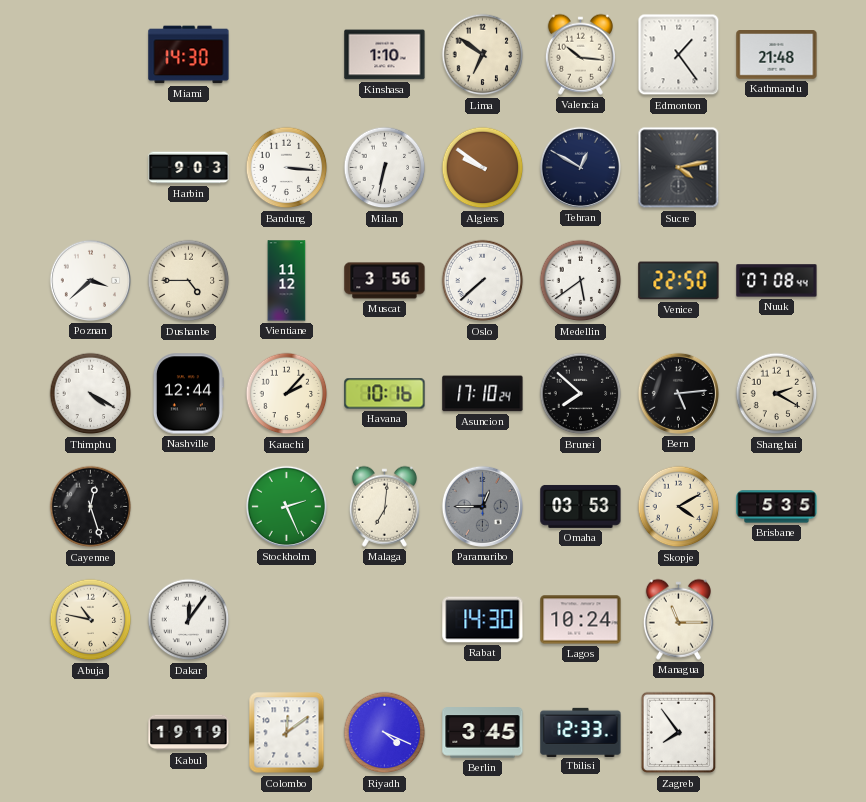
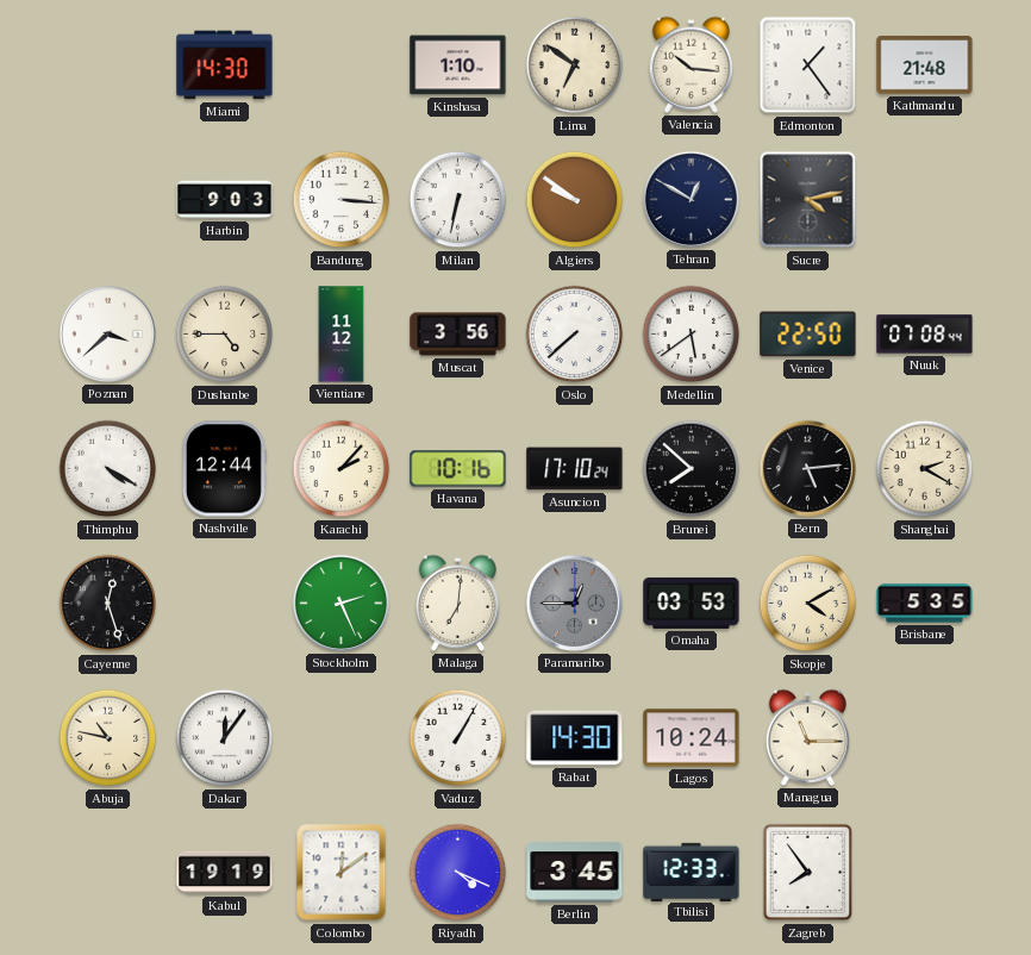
Vaduz: none -> 1:05
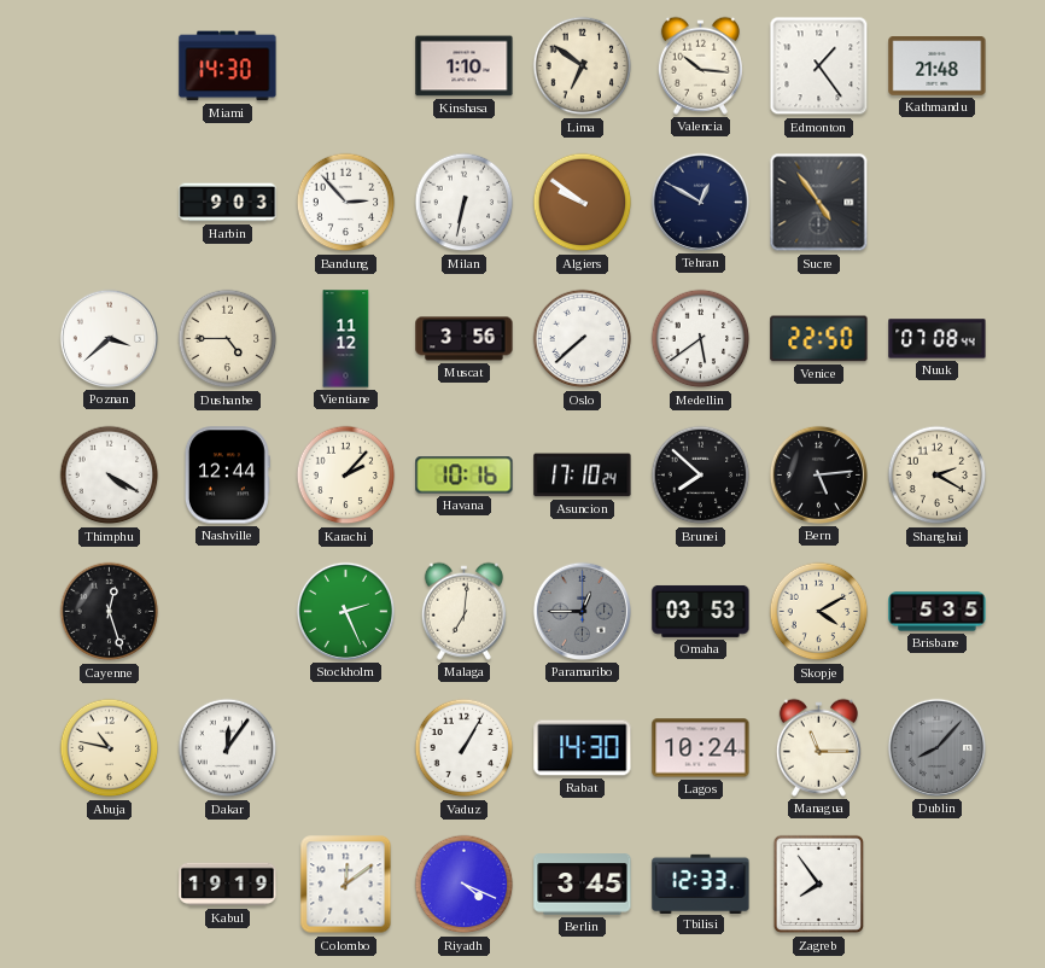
Bandung: 3:16 -> 2:53
Sucre: 4:13 -> 4:54
Dublin: none -> 8:07
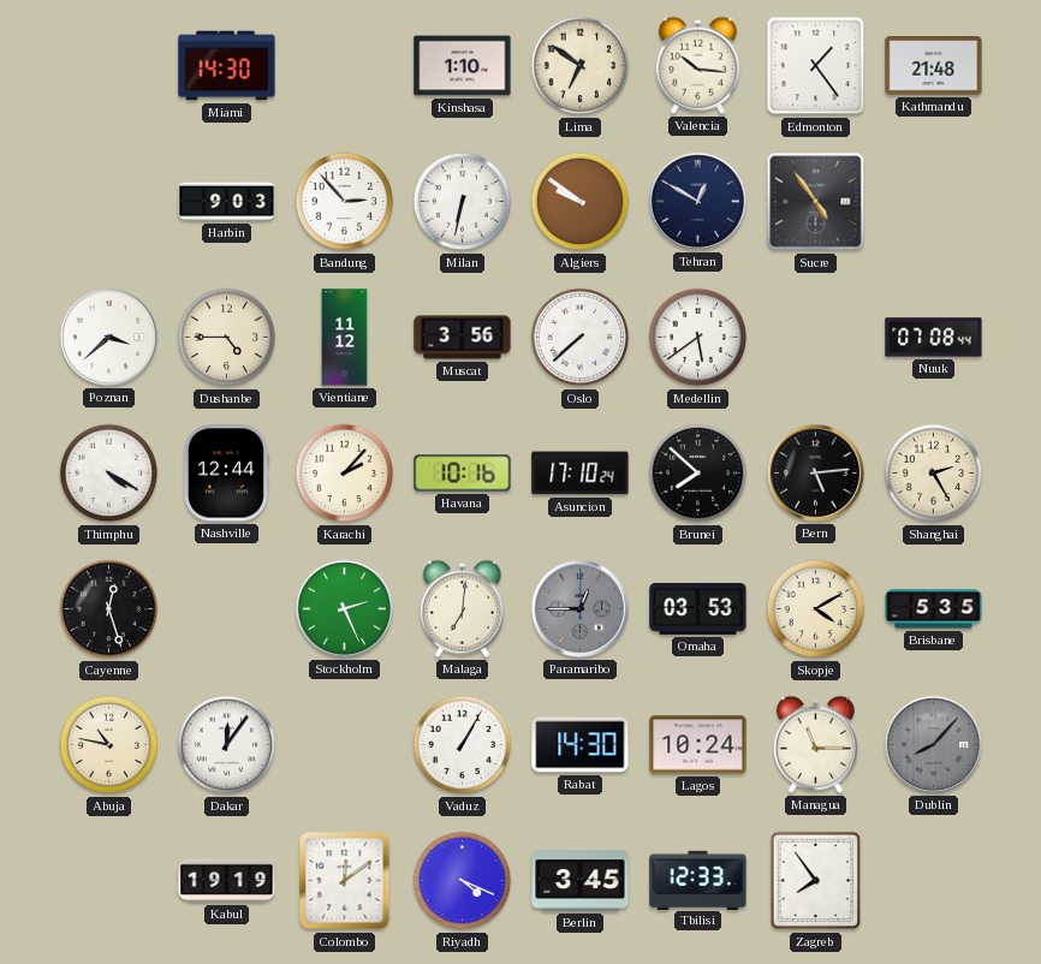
Venice: 22:50 -> none
Shanghai: 2:20 -> 2:25
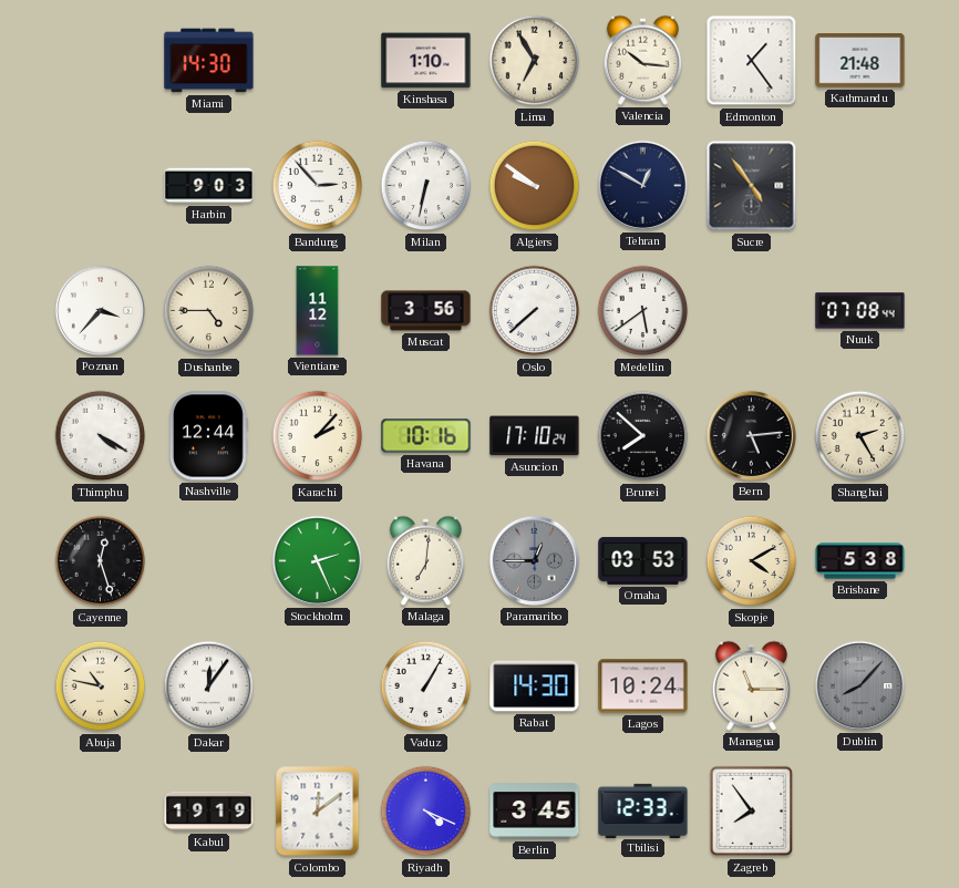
Lima: 6:51 -> 6:55
Poznan: 3:38 -> 3:37
Brisbane: 5:35 -> 5:38
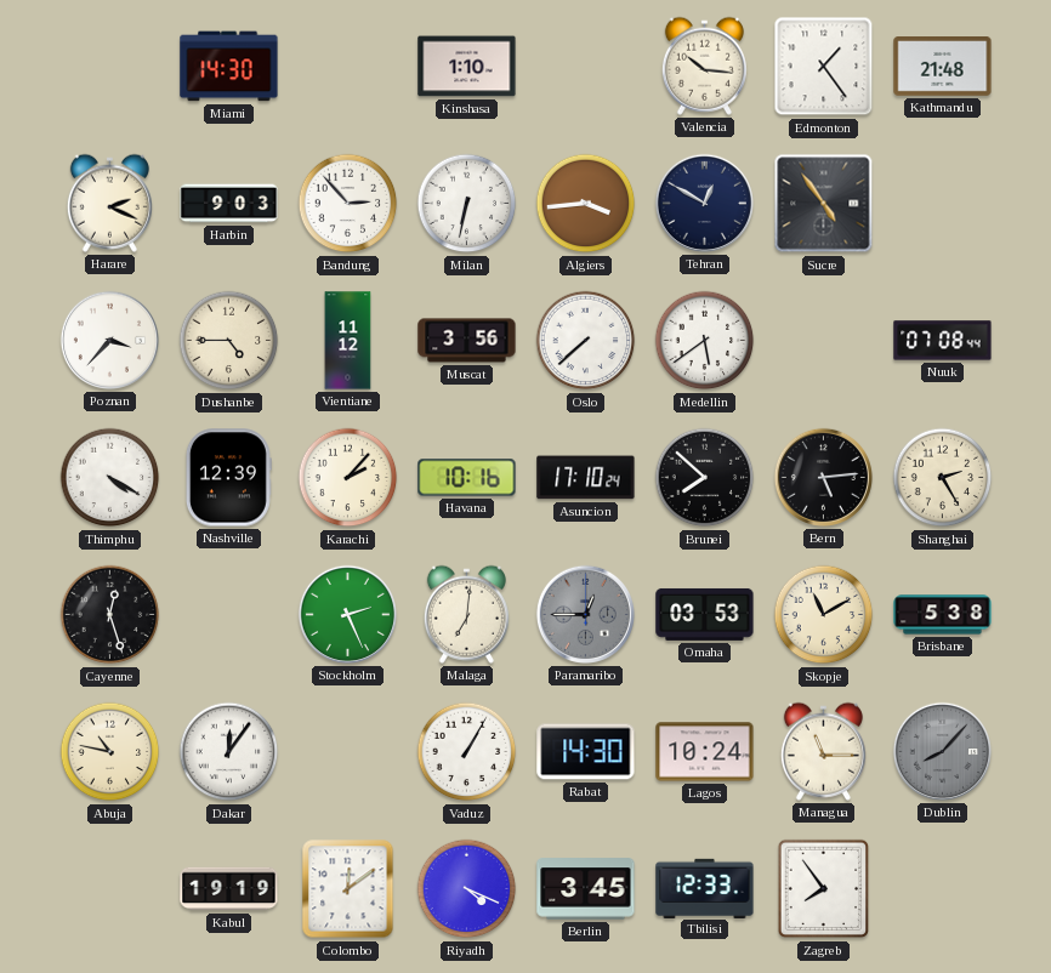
Lima: 6:55 -> none
Harare: none -> 2:19
Algiers: 9:51 -> 3:44
Nashville: 12:44 -> 12:39
Skopje: 4:10 -> 11:10
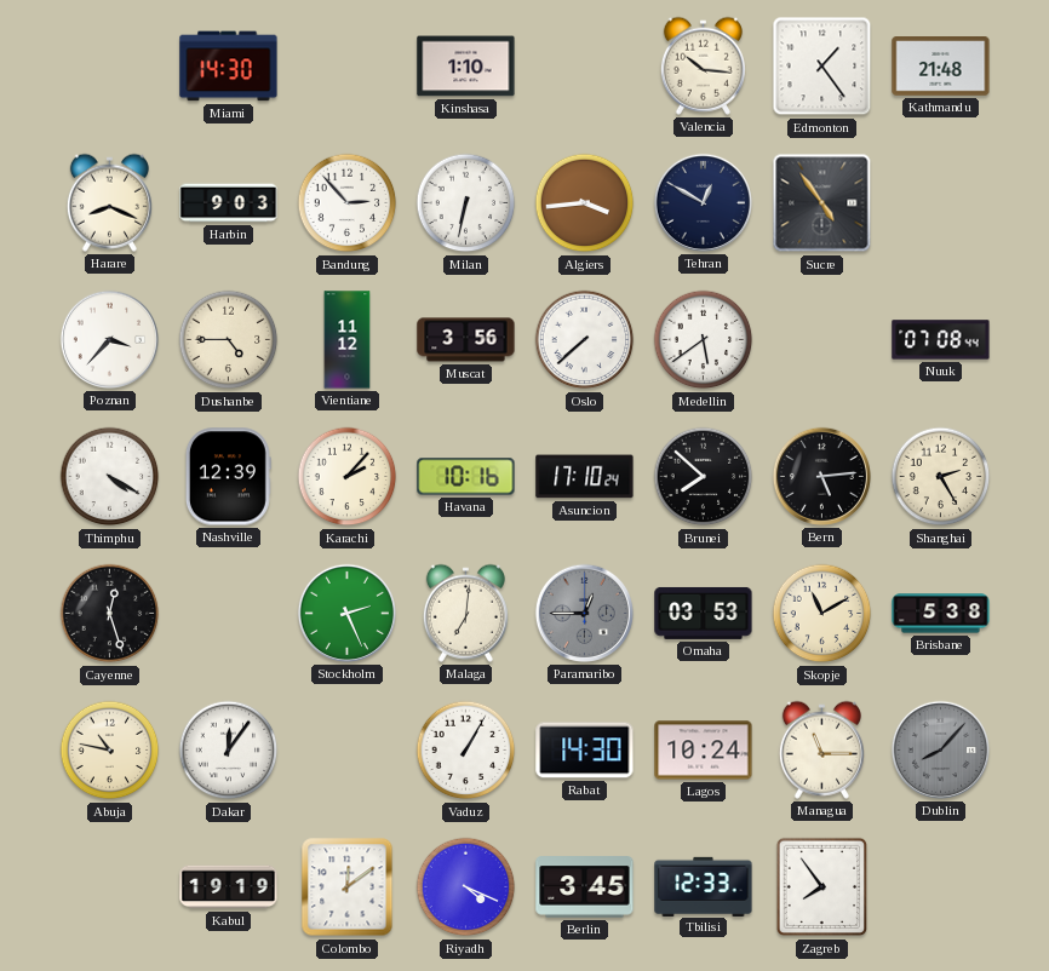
Harare: 2:19 -> 8:19
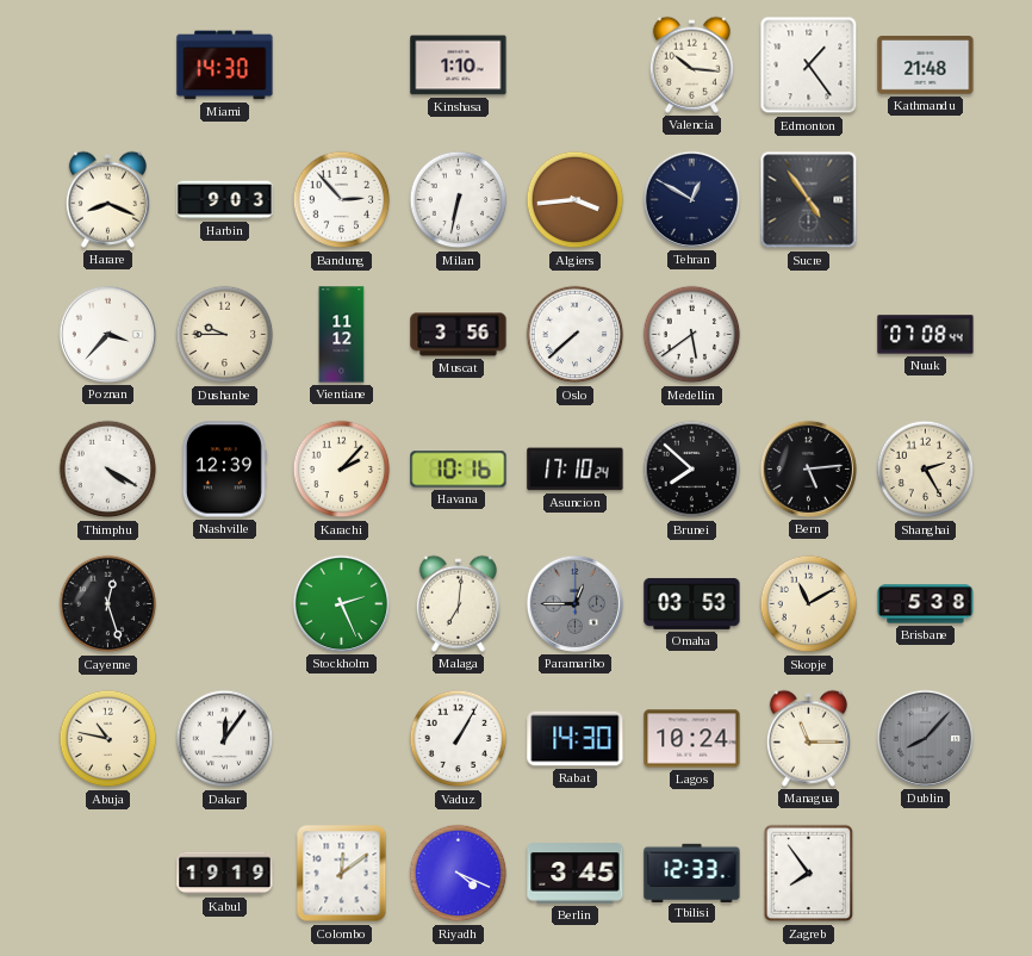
Dushanbe: 4:45 -> 9:45
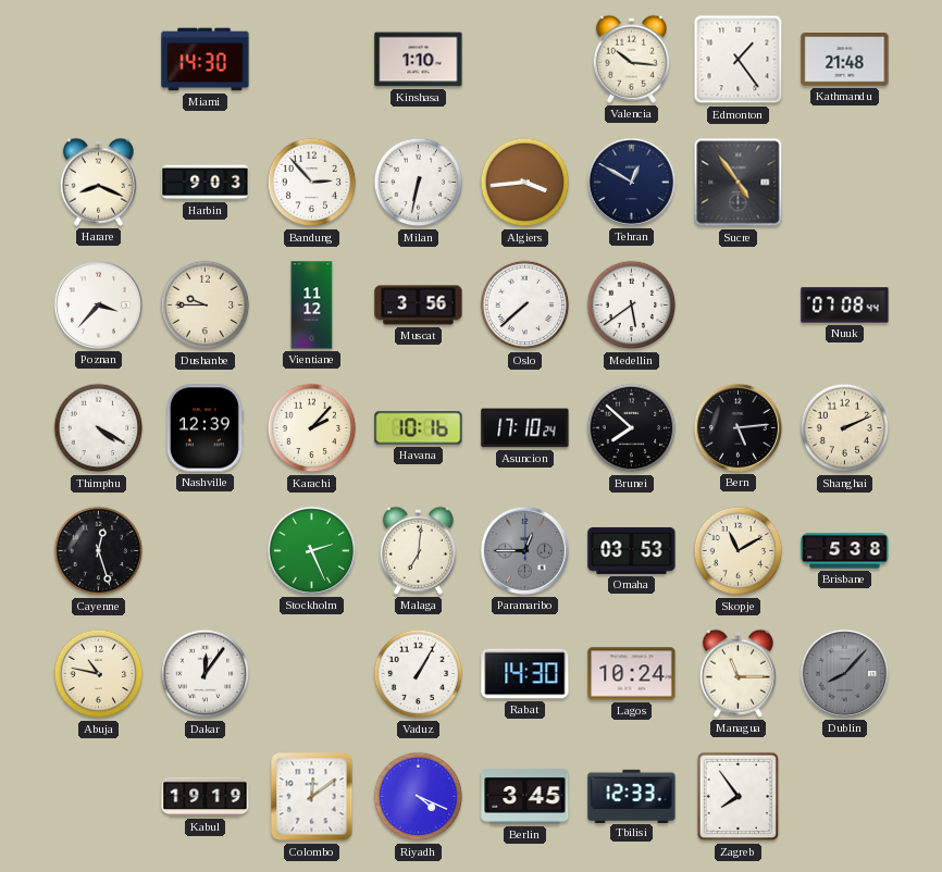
Shanghai: 2:25 -> 2:11
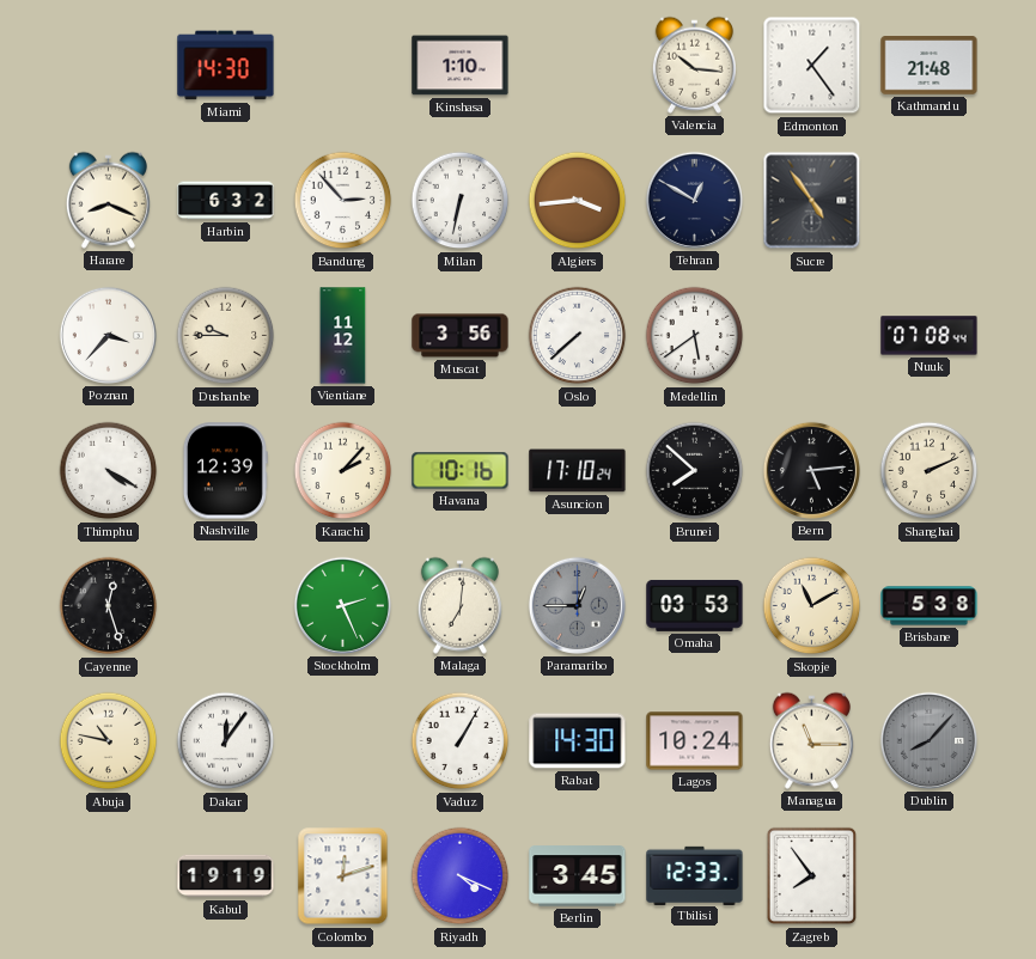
Harbin: 9:03 -> 6:32
Colombo: 12:09 -> 12:12
